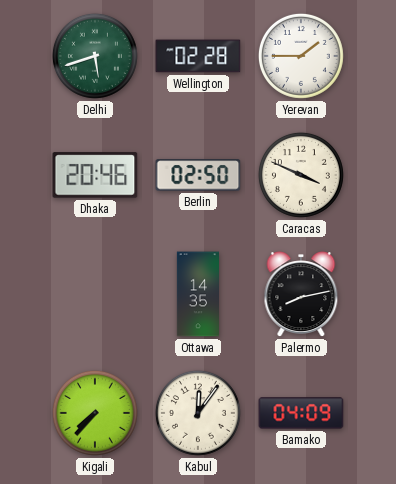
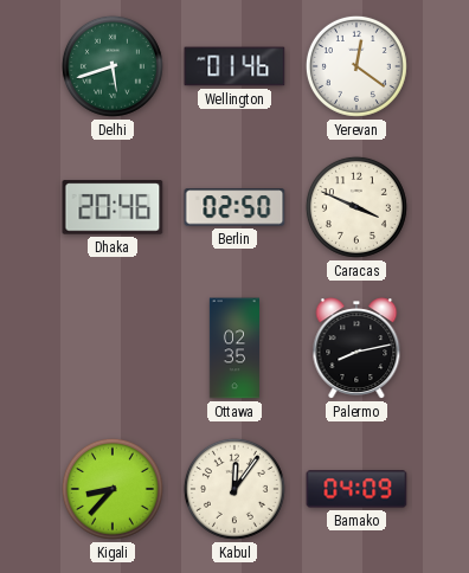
Wellington: 02:28 -> 01:46
Yerevan: 1:45 -> 12:21
Ottawa: 14:35 -> 02:35
Kigali: 7:37 -> 8:37
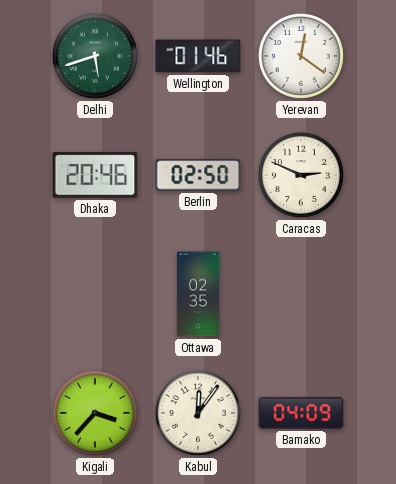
Caracas: 3:49 -> 2:49
Palermo: 8:13 -> none
Kigali: 8:37 -> 3:37
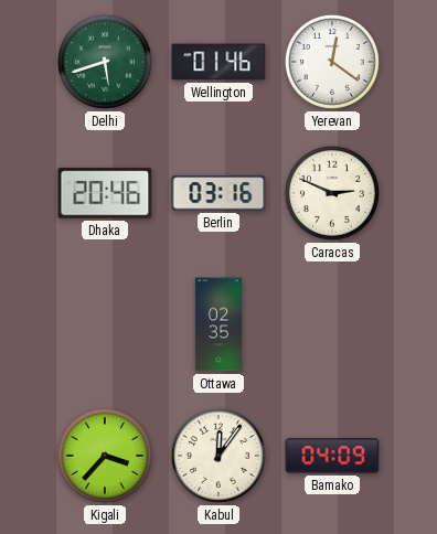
Berlin: 02:50 -> 03:16
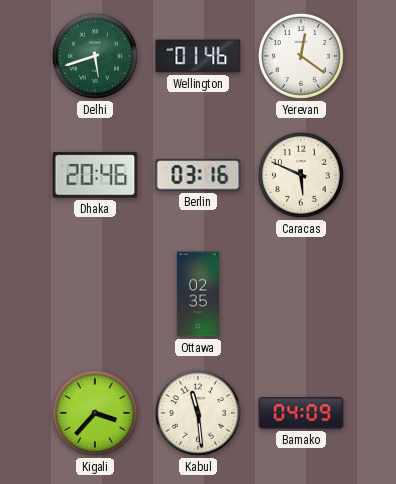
Caracas: 2:49 -> 5:49
Kabul: 12:06 -> 11:29
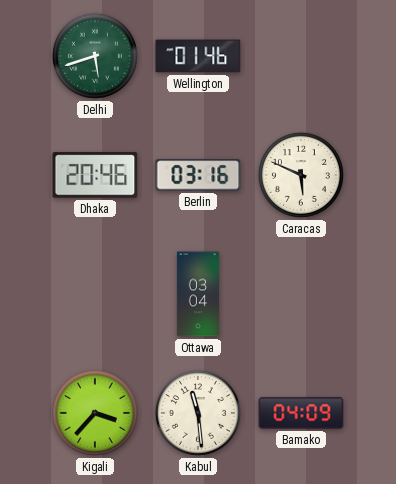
Yerevan: 12:21 -> none
Ottawa: 02:35 -> 03:04
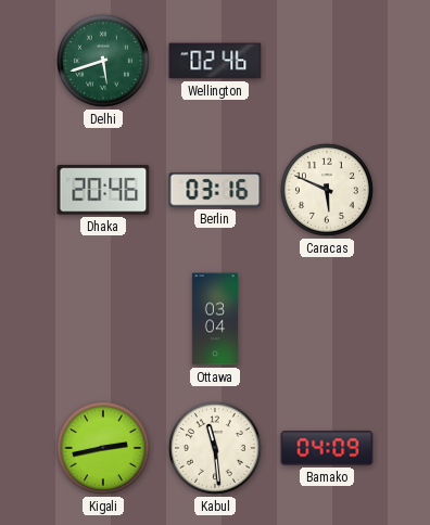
Wellington: 01:46 -> 02:46
Kigali: 3:37 -> 2:43
